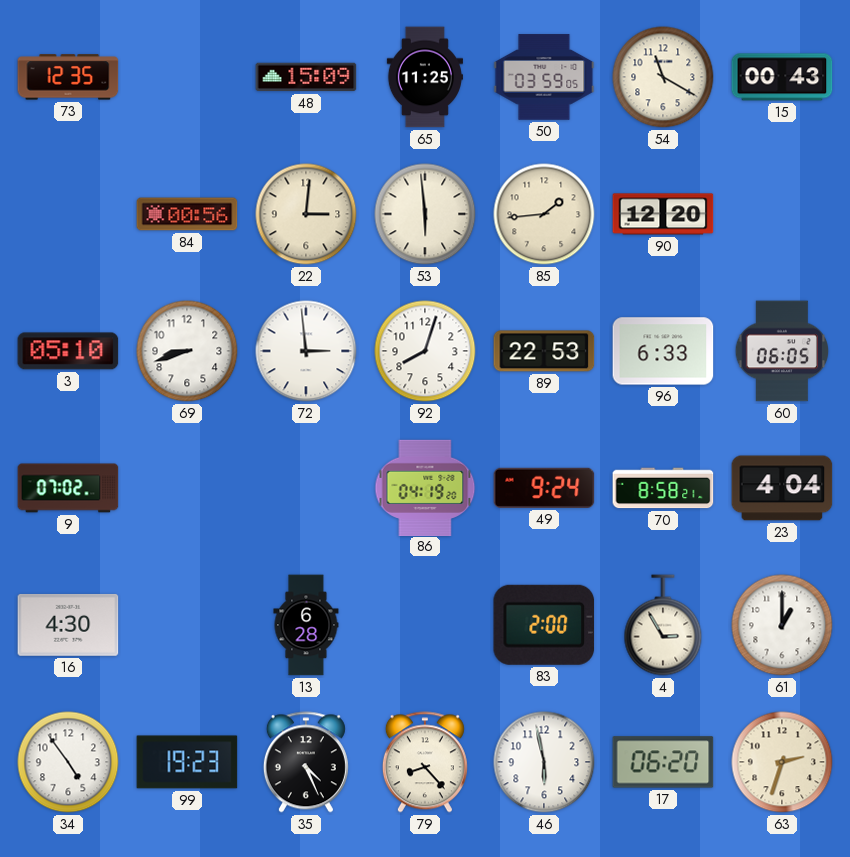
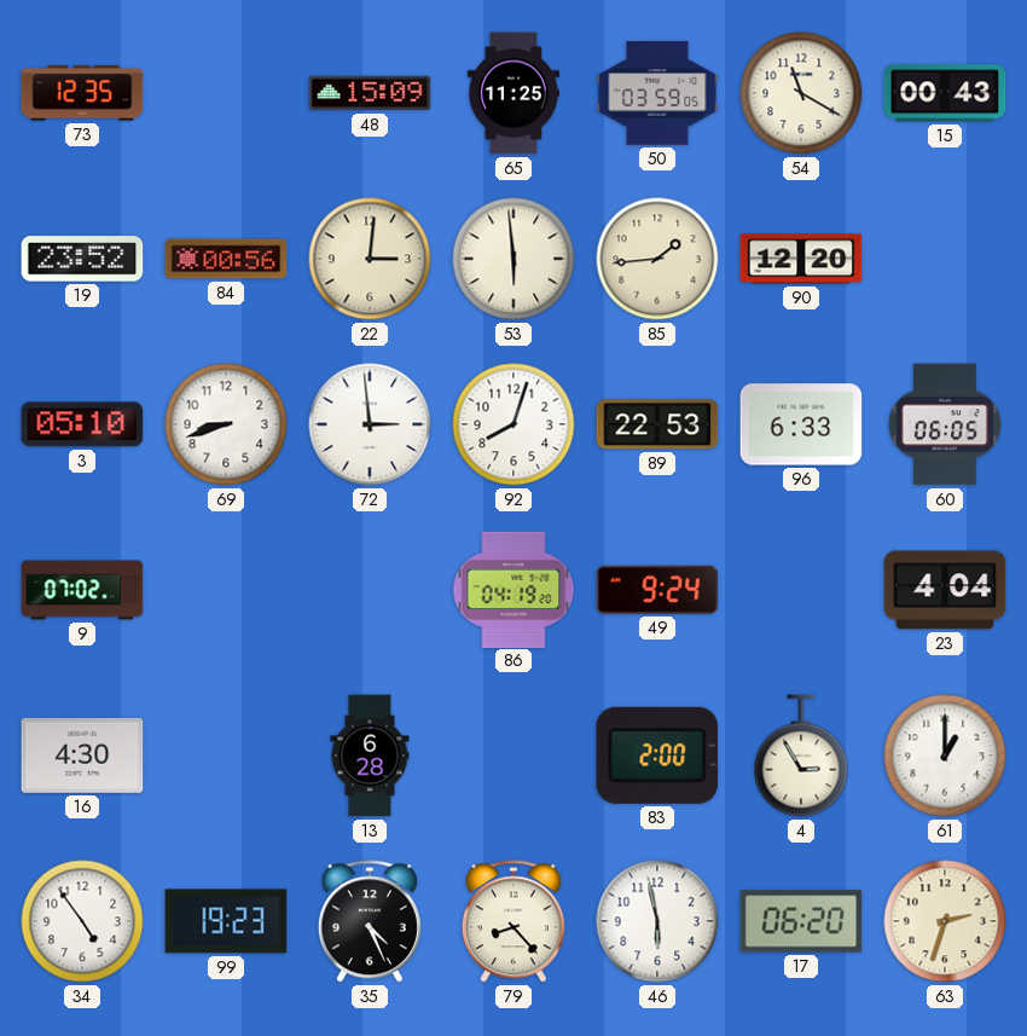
19: none -> 23:52
70: 8:58 -> none
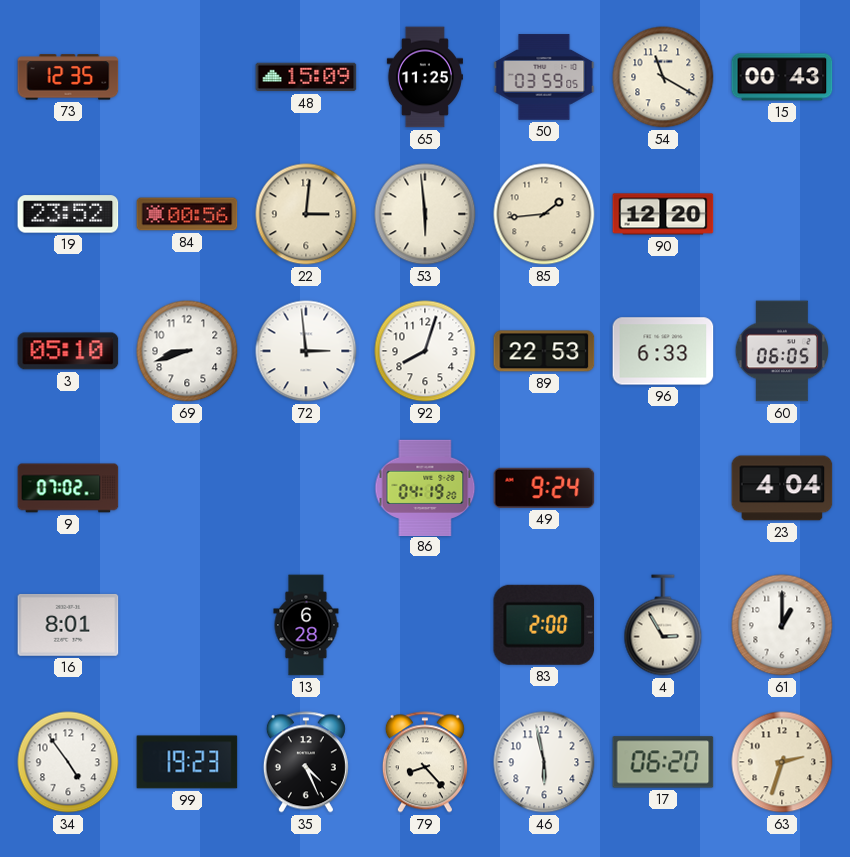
16: 4:30 -> 8:01
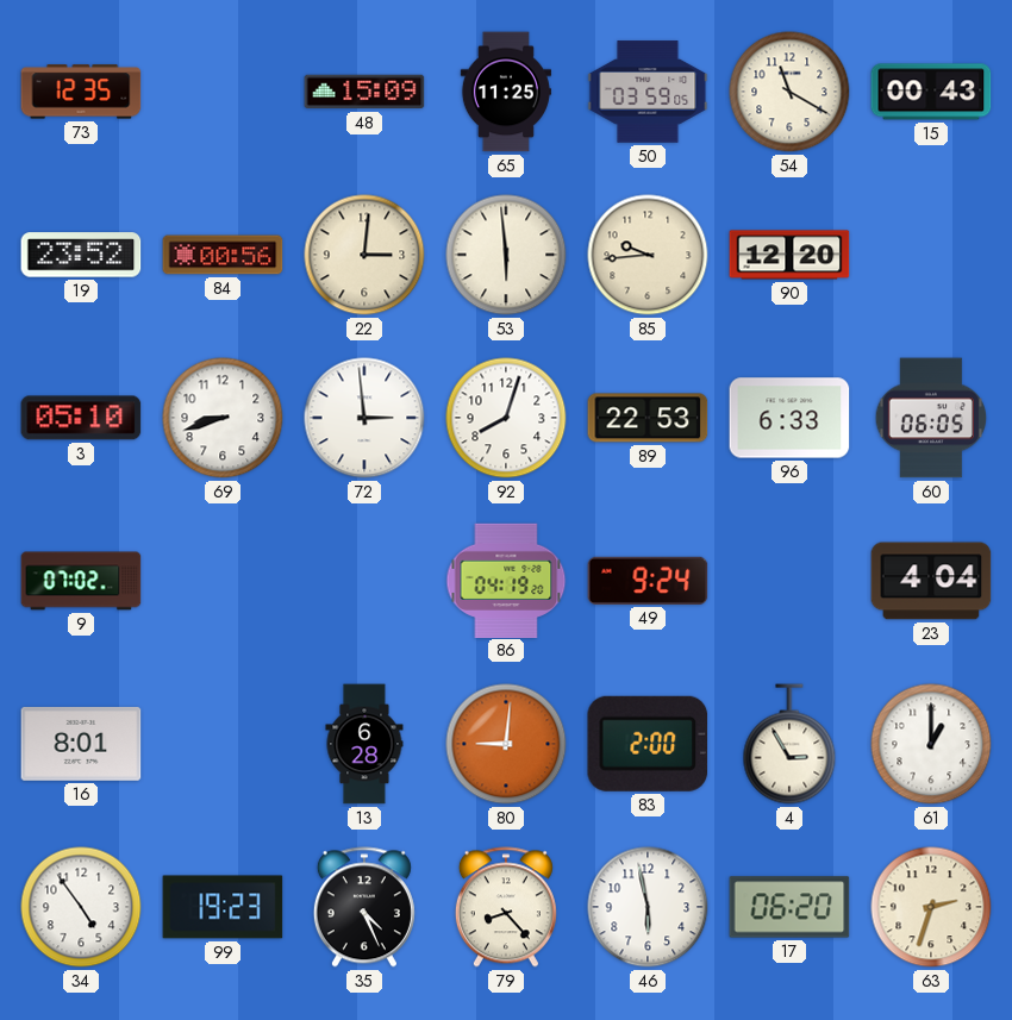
85: 1:44 -> 9:44
80: none -> 9:01
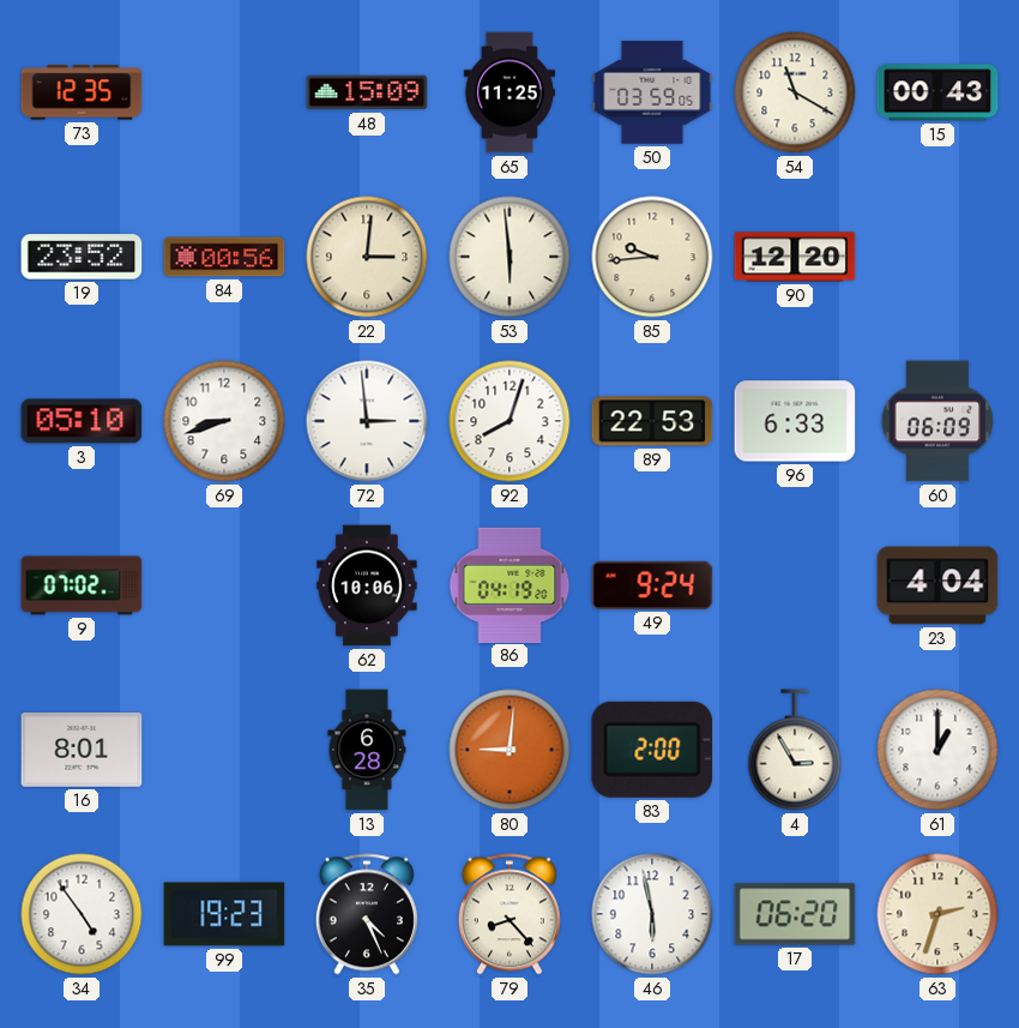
60: 06:05 -> 06:09
62: none -> 10:06
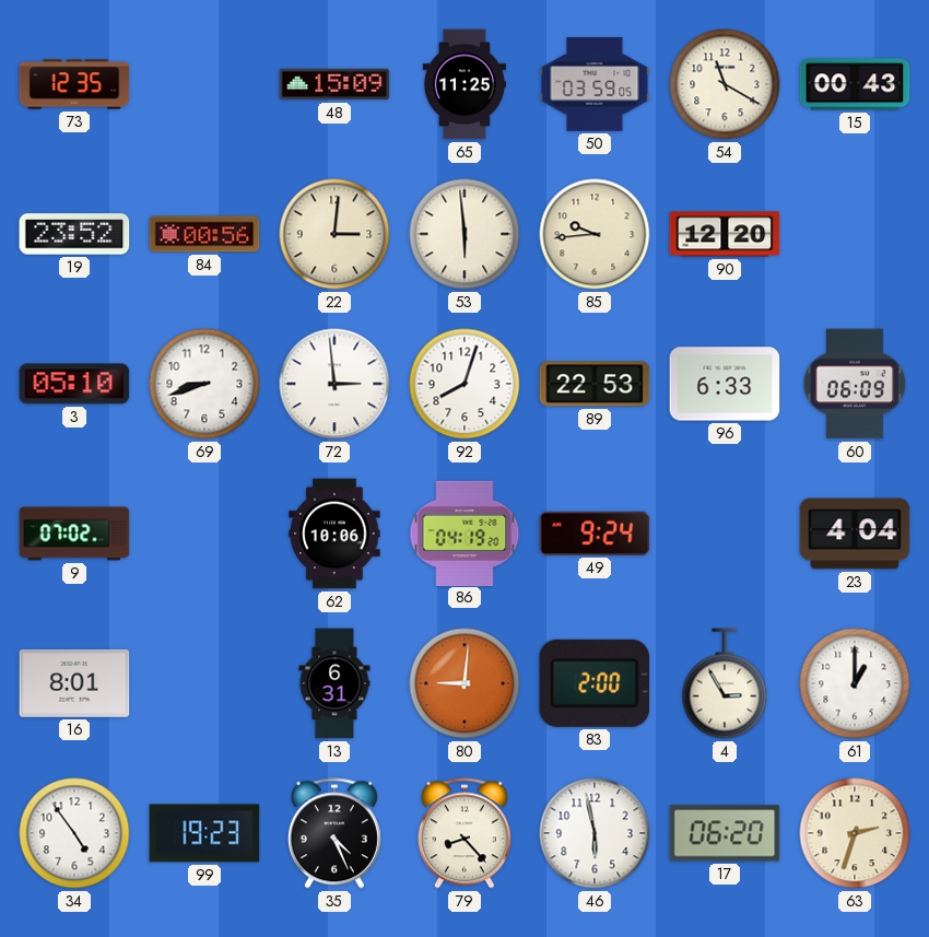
13: 6:28 -> 6:31
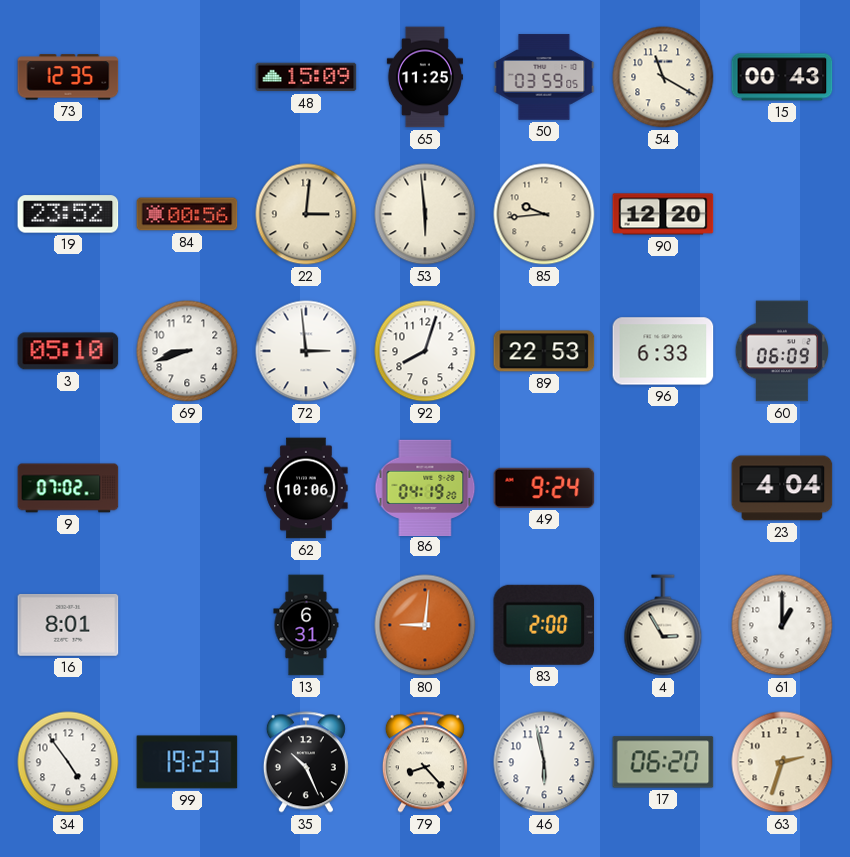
35: 4:26 -> 10:26
